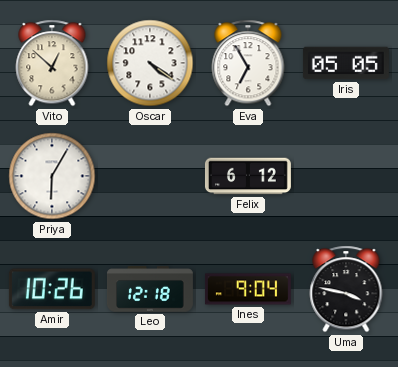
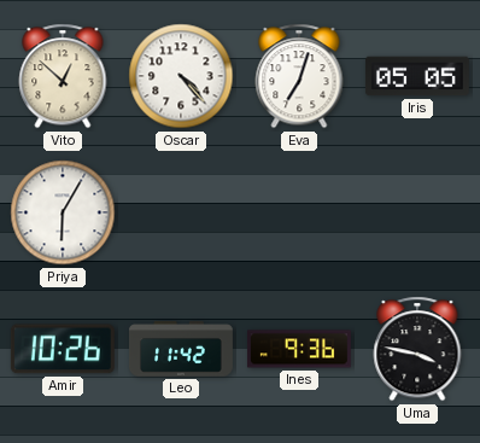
Oscar: 4:21 -> 4:23
Eva: 6:55 -> 7:03
Felix: 6:12 -> none
Leo: 12:18 -> 11:42
Ines: 9:04 -> 9:36
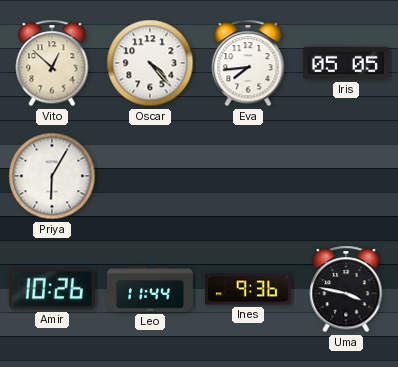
Eva: 7:03 -> 7:44
Leo: 11:42 -> 11:44
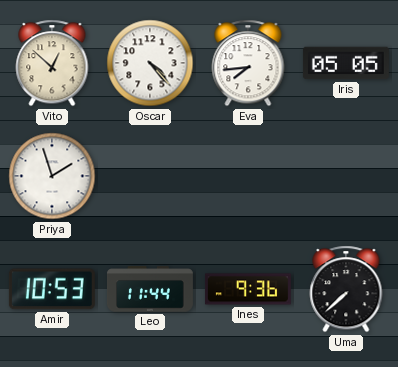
Priya: 6:05 -> 1:57
Amir: 10:26 -> 10:53
Uma: 3:47 -> 7:38
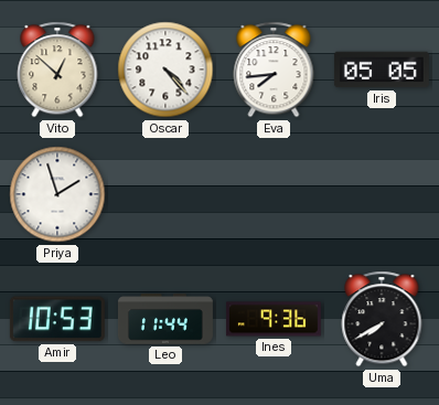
Uma: 7:38 -> 7:40
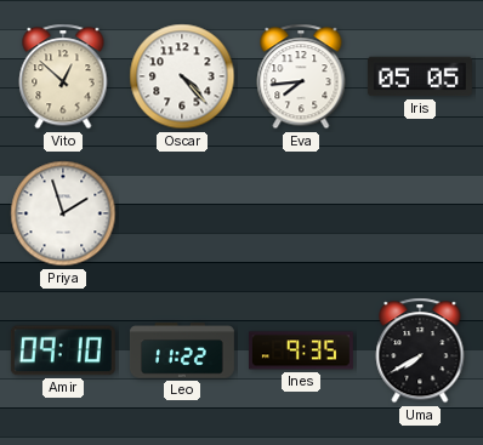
Amir: 10:53 -> 09:10
Leo: 11:44 -> 11:22
Ines: 9:36 -> 9:35
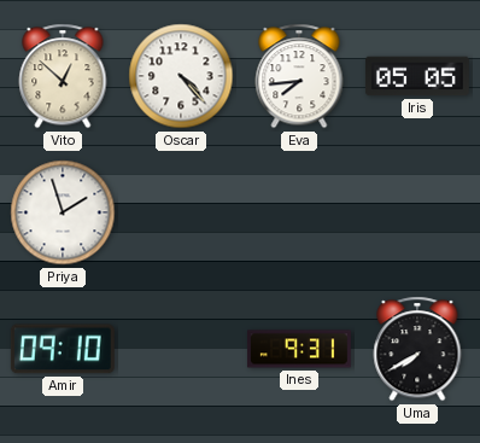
Leo: 11:22 -> none
Ines: 9:35 -> 9:31
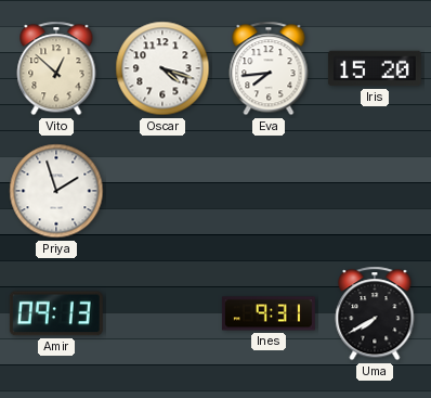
Oscar: 4:23 -> 4:18
Iris: 05:05 -> 15:20
Amir: 09:10 -> 09:13
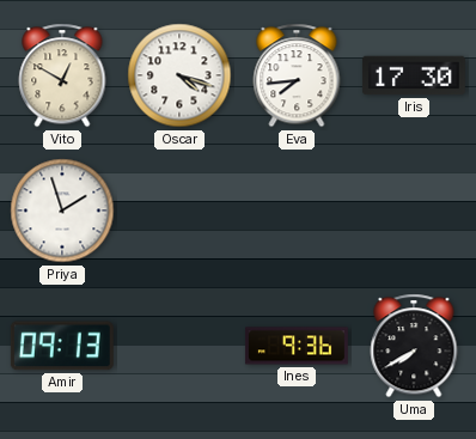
Vito: 12:52 -> 12:50
Iris: 15:20 -> 17:30
Ines: 9:31 -> 9:36
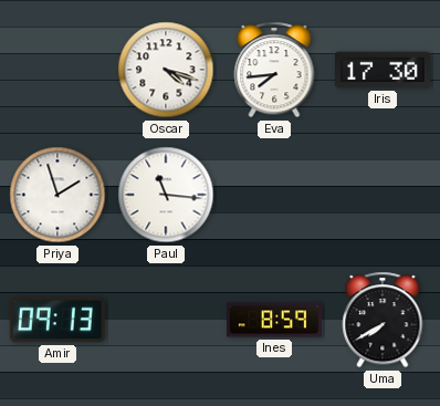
Vito: 12:50 -> none
Paul: none -> 11:16
Ines: 9:36 -> 8:59
